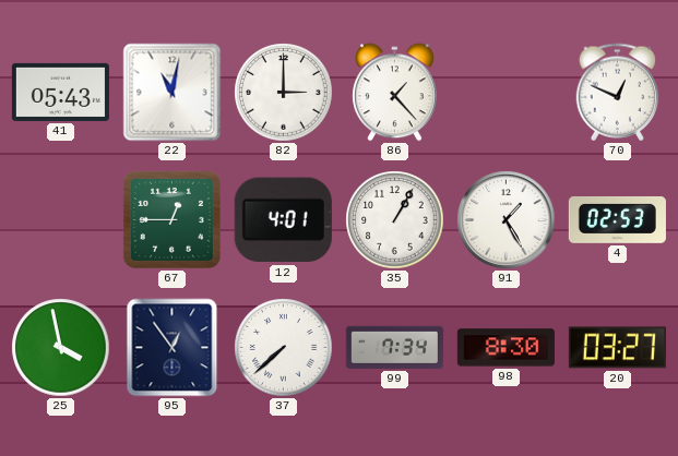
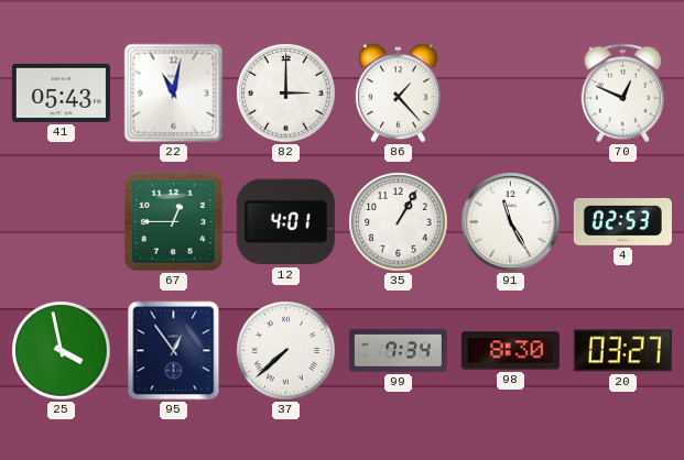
91: 1:25 -> 11:25
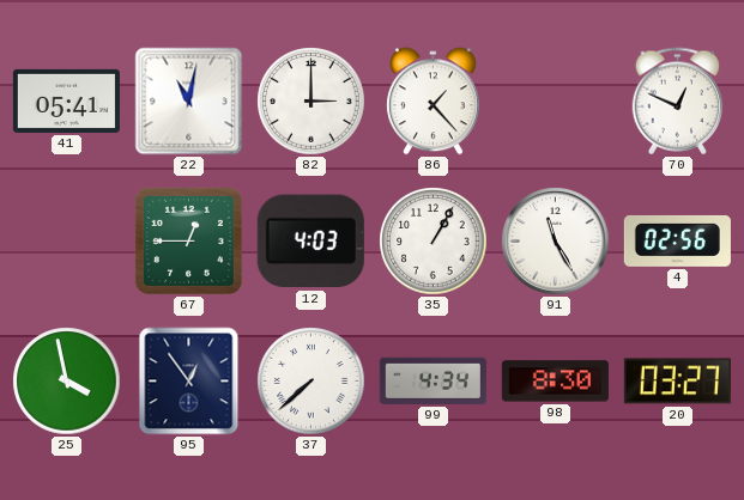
41: 05:43 -> 05:41
12: 4:01 -> 4:03
4: 02:53 -> 02:56
99: 7:34 -> 4:34
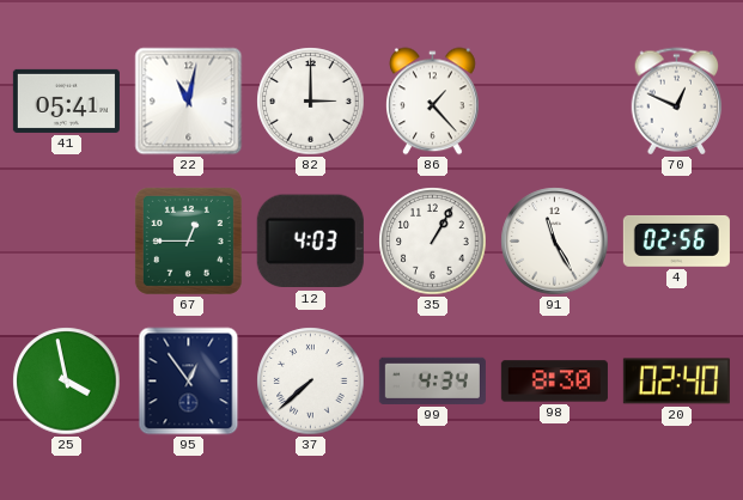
20: 03:27 -> 02:40
